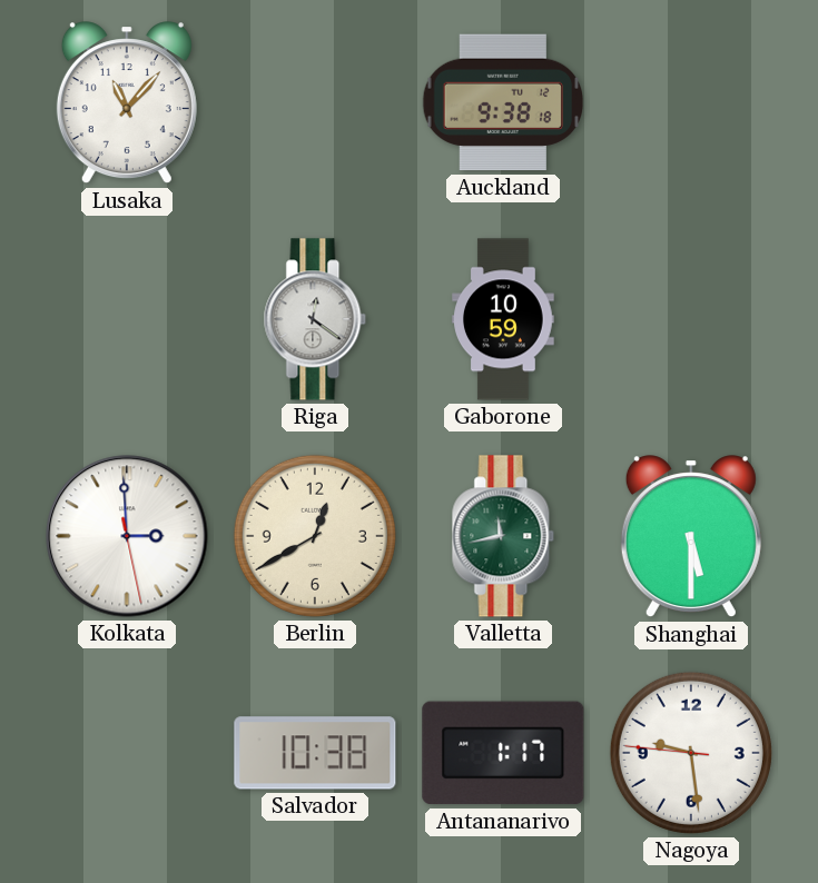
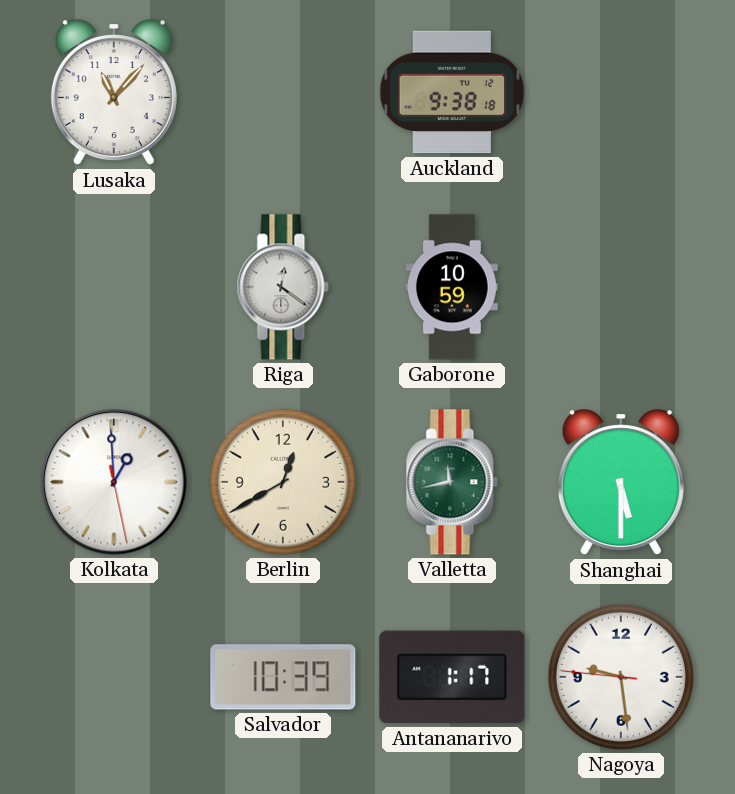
Kolkata: 2:59 -> 12:59
Salvador: 10:38 -> 10:39
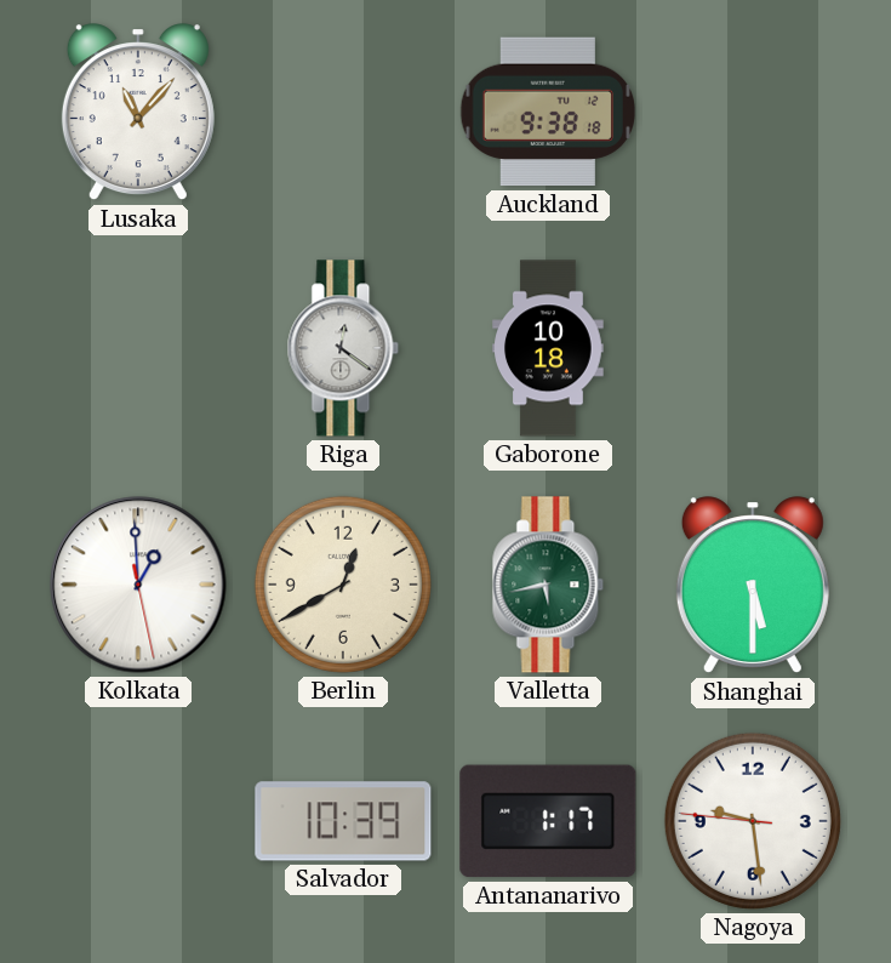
Gaborone: 10:59 -> 10:18
Valletta: 11:43 -> 5:43
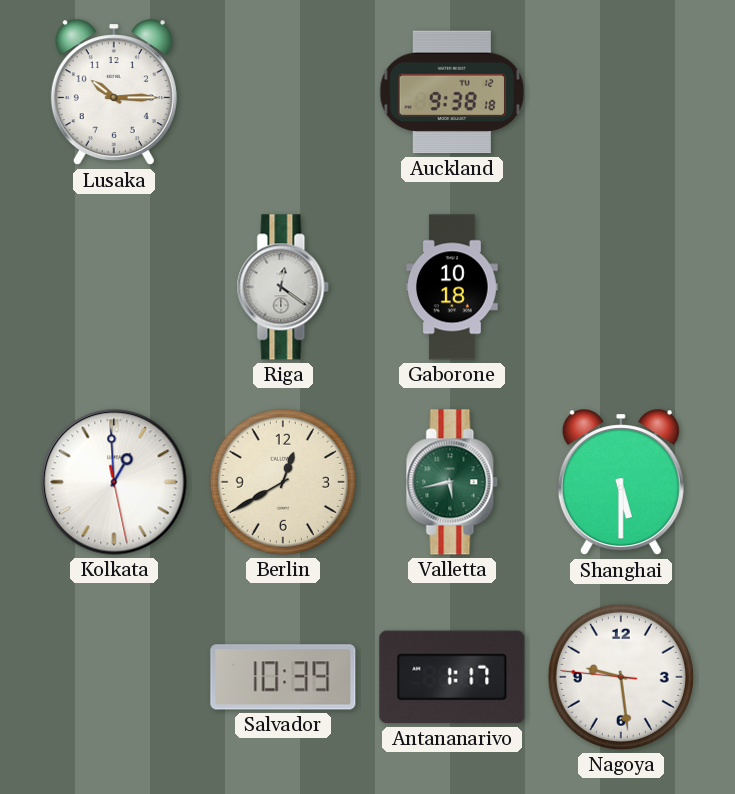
Lusaka: 11:07 -> 10:15
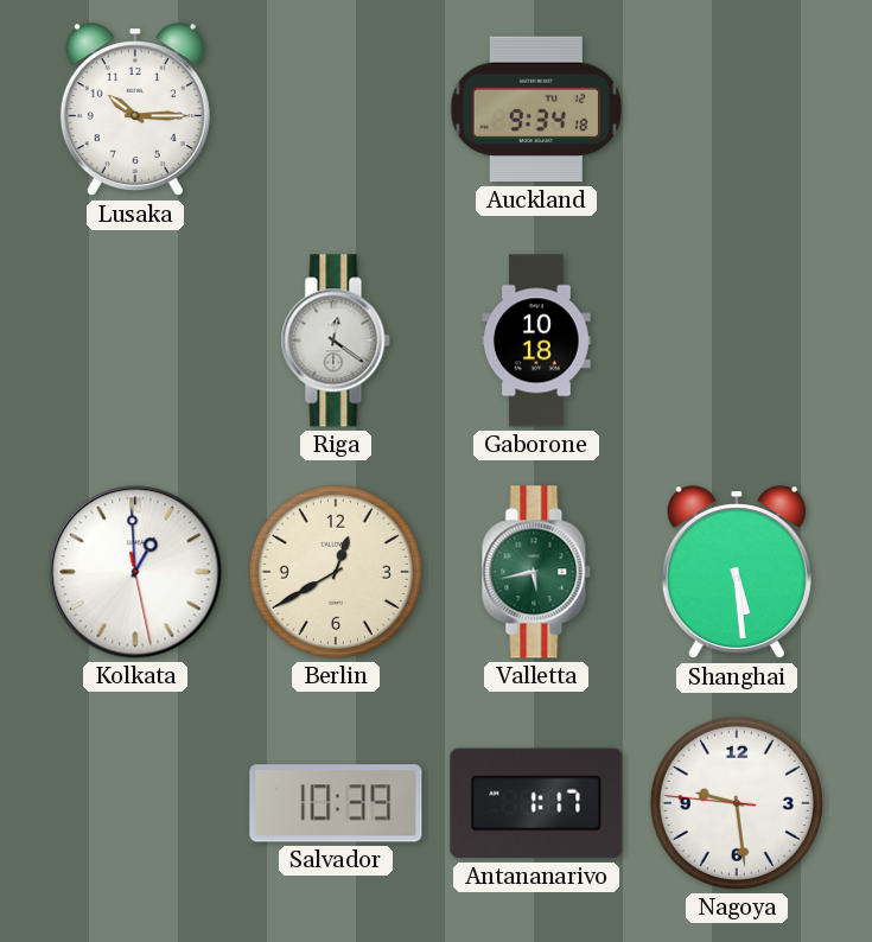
Auckland: 9:38 -> 9:34
Shanghai: 5:30 -> 5:29
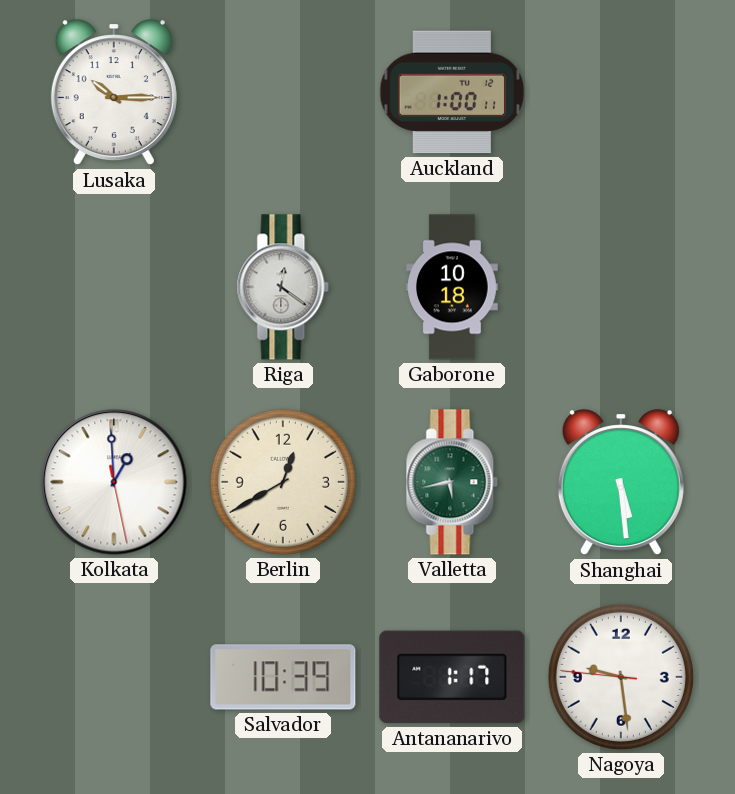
Auckland: 9:34 -> 1:00
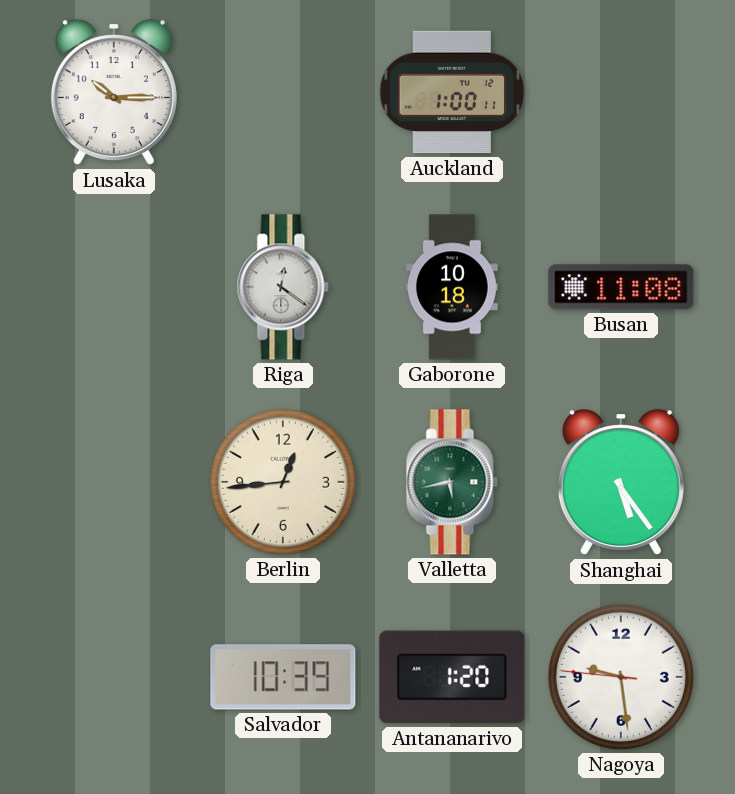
Busan: none -> 11:08
Kolkata: 12:59 -> none
Berlin: 12:40 -> 12:44
Shanghai: 5:29 -> 5:24
Antananarivo: 1:17 -> 1:20
